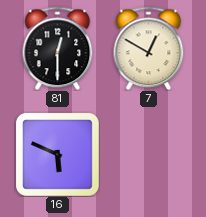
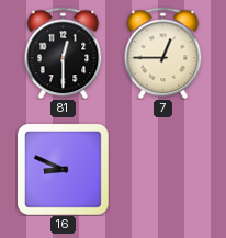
7: 12:50 -> 12:45
16: 5:49 -> 8:49
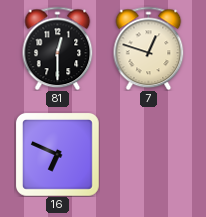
7: 12:45 -> 12:48
16: 8:49 -> 6:49
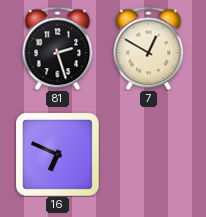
81: 12:30 -> 2:27
7: 12:48 -> 12:50
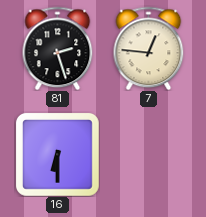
7: 12:50 -> 12:46
16: 6:49 -> 6:30
